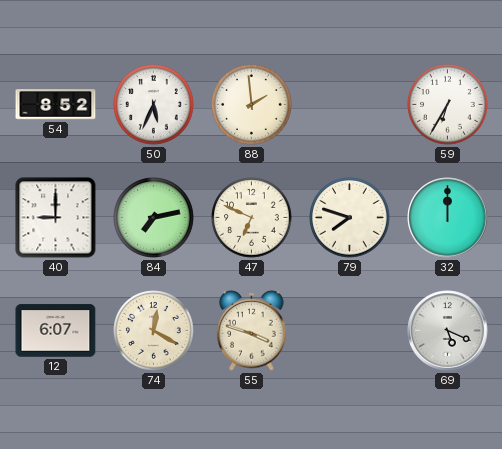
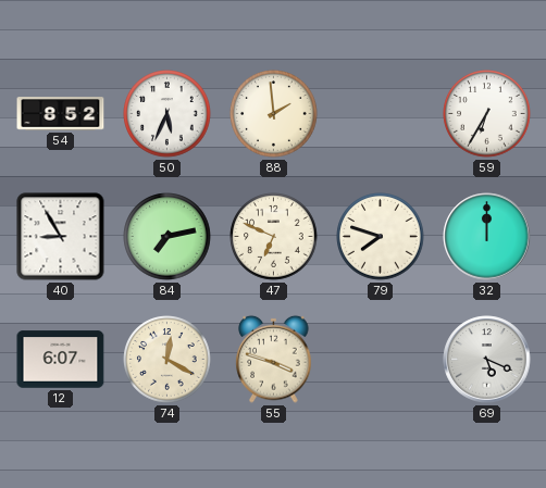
40: 9:00 -> 8:55
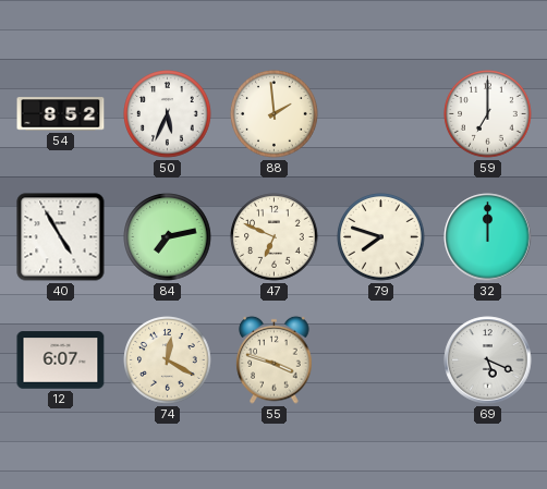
59: 6:35 -> 7:00
40: 8:55 -> 4:55
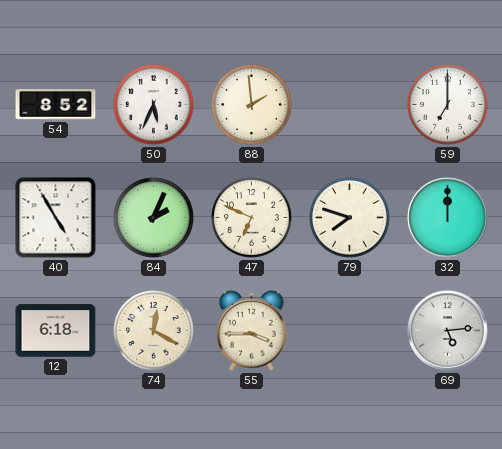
84: 7:13 -> 2:04
12: 6:07 -> 6:18
55: 3:48 -> 3:45
69: 5:19 -> 5:14
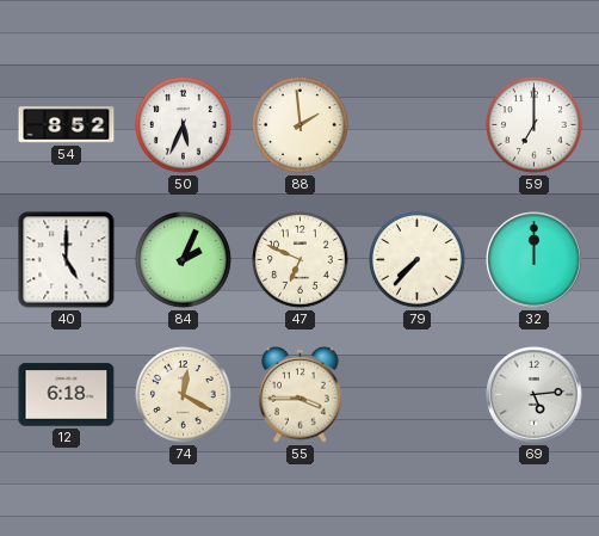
40: 4:55 -> 5:00
79: 7:48 -> 7:37
